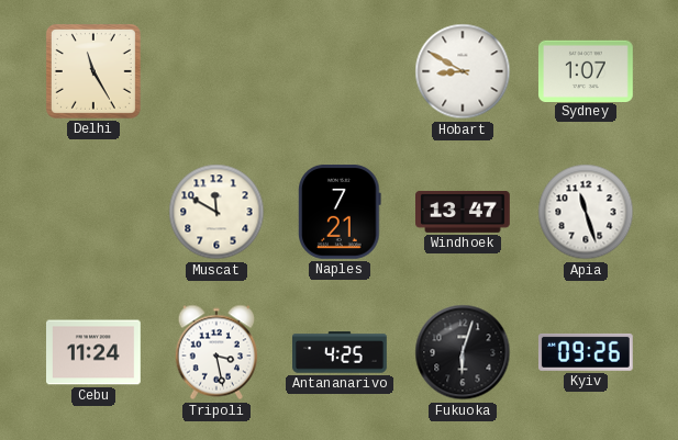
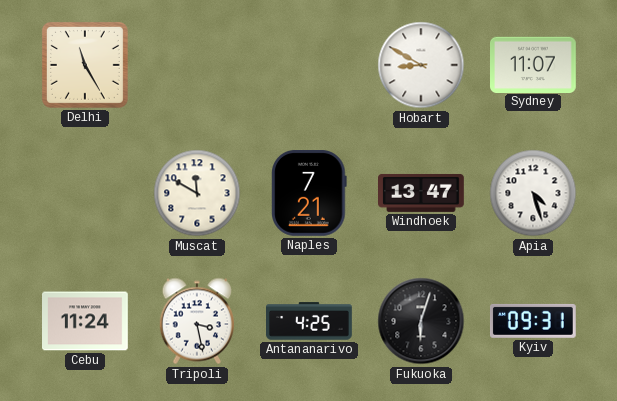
Sydney: 1:07 -> 11:07
Apia: 11:27 -> 4:27
Kyiv: 09:26 -> 09:31
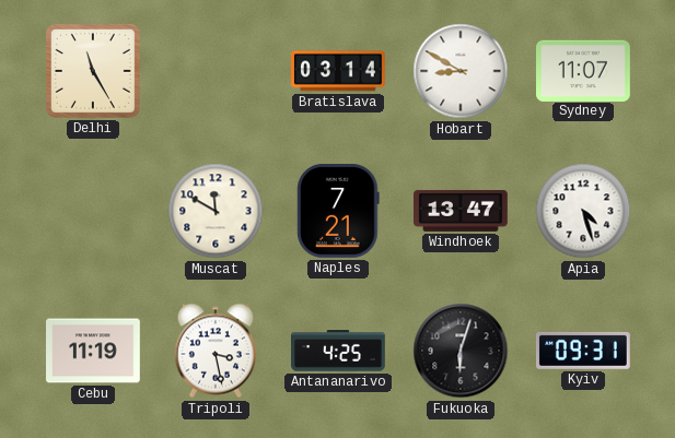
Bratislava: none -> 03:14
Cebu: 11:24 -> 11:19
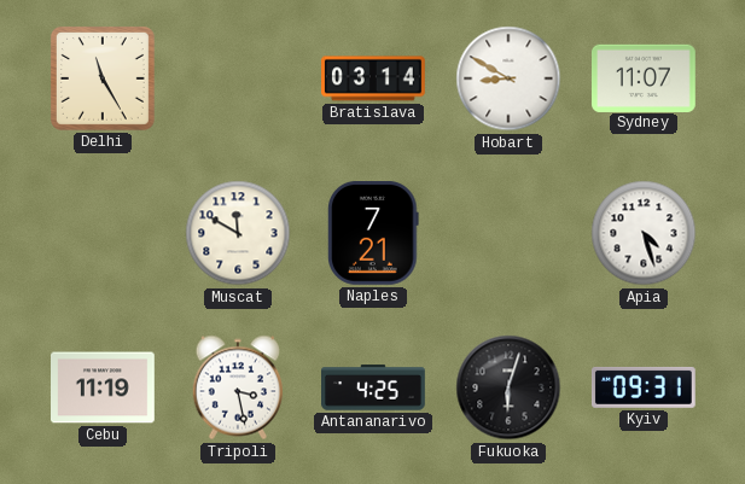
Windhoek: 13:47 -> none
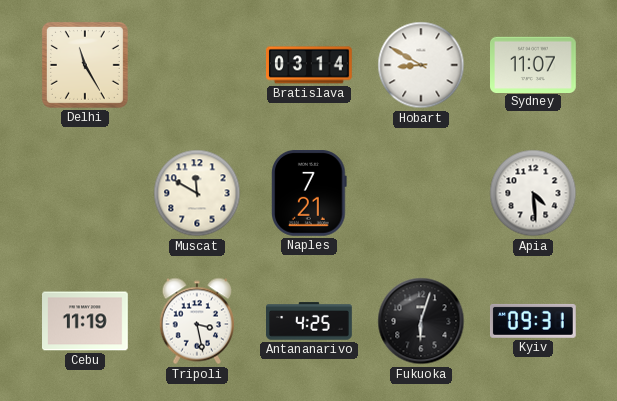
Apia: 4:27 -> 4:29
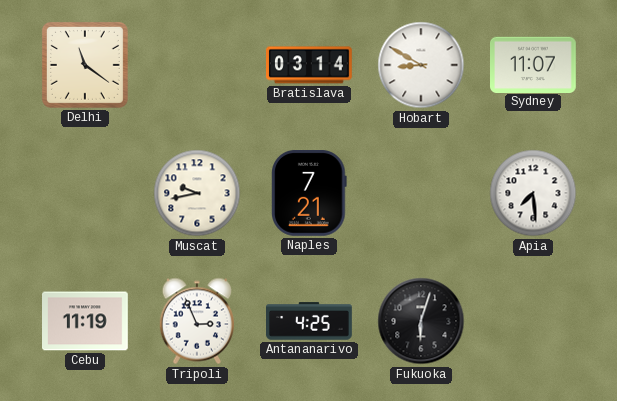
Delhi: 11:25 -> 11:21
Muscat: 11:50 -> 9:43
Apia: 4:29 -> 7:29
Tripoli: 3:28 -> 2:56
Kyiv: 09:31 -> none
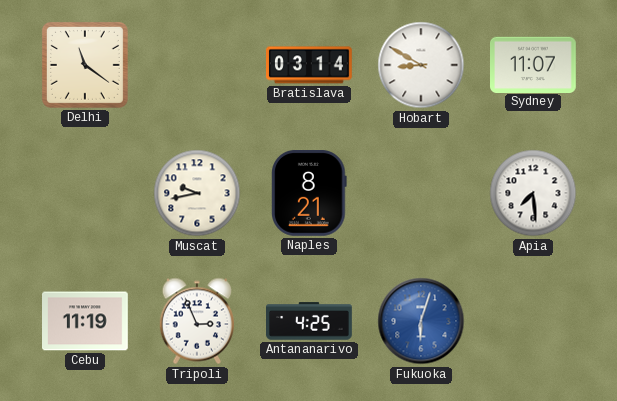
Naples: 7:21 -> 8:21
Fukuoka dial: black -> blue
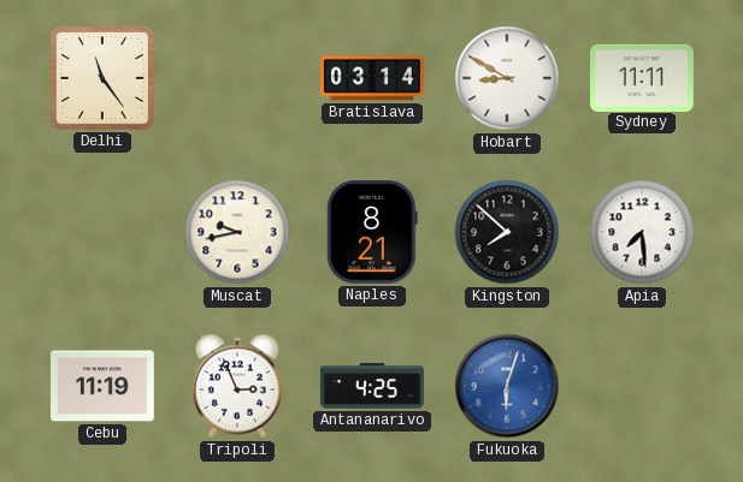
Delhi: 11:21 -> 11:24
Sydney: 11:07 -> 11:11
Kingston: none -> 7:52
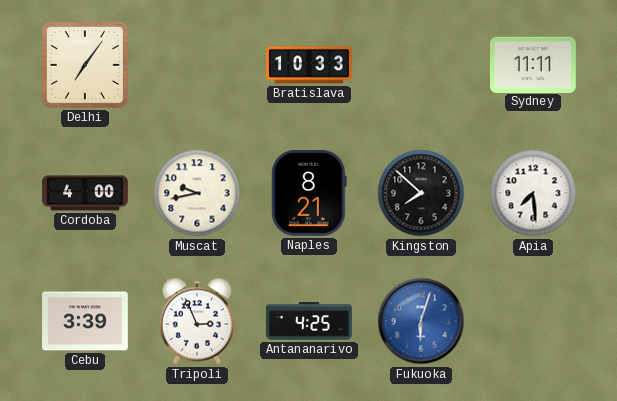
Delhi: 11:24 -> 7:06
Bratislava: 03:14 -> 10:33
Hobart: 8:50 -> none
Cordoba: none -> 4:00
Cebu: 11:19 -> 3:39
